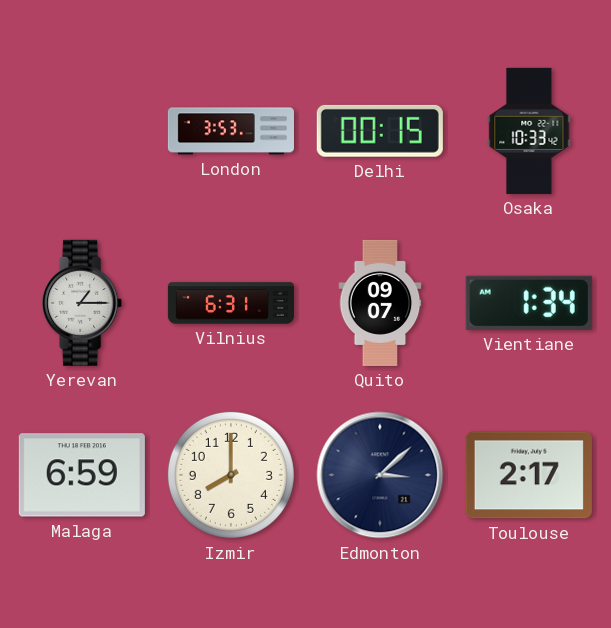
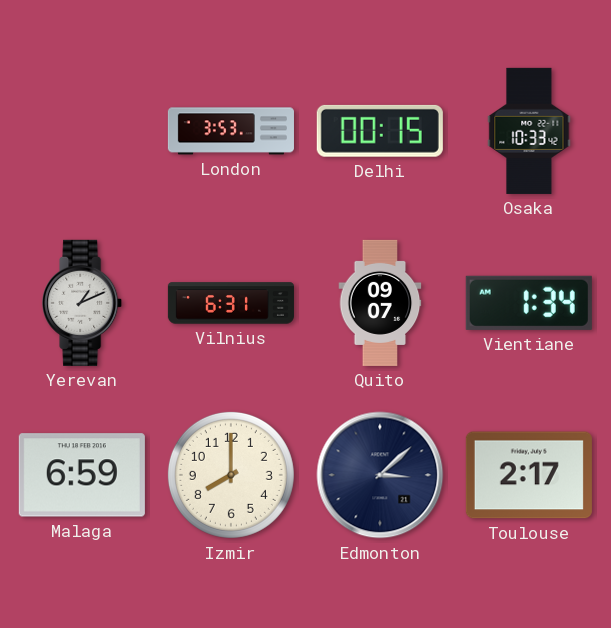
Yerevan: 1:15 -> 1:11
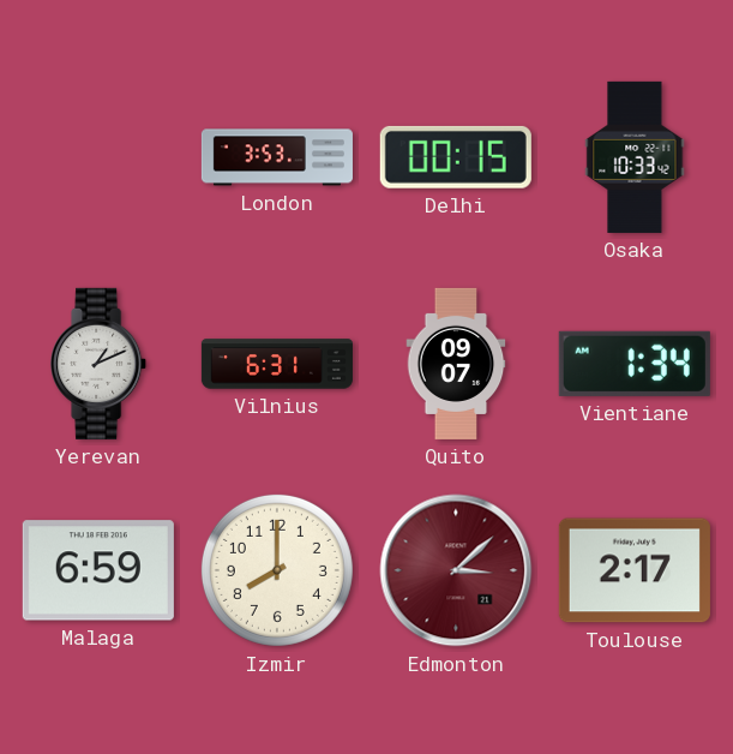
Edmonton dial: navy -> burgundy
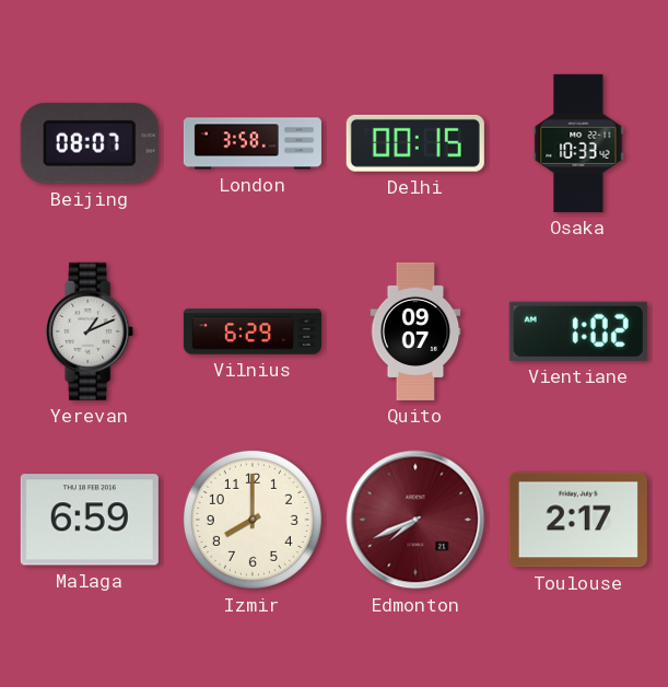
Beijing: none -> 08:07
London: 3:53 -> 3:58
Vilnius: 6:31 -> 6:29
Vientiane: 1:34 -> 1:02
Edmonton: 3:08 -> 7:41
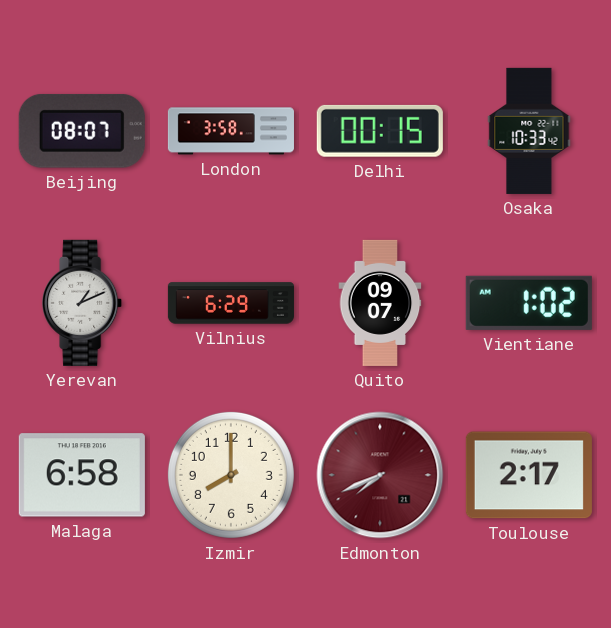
Malaga: 6:59 -> 6:58
